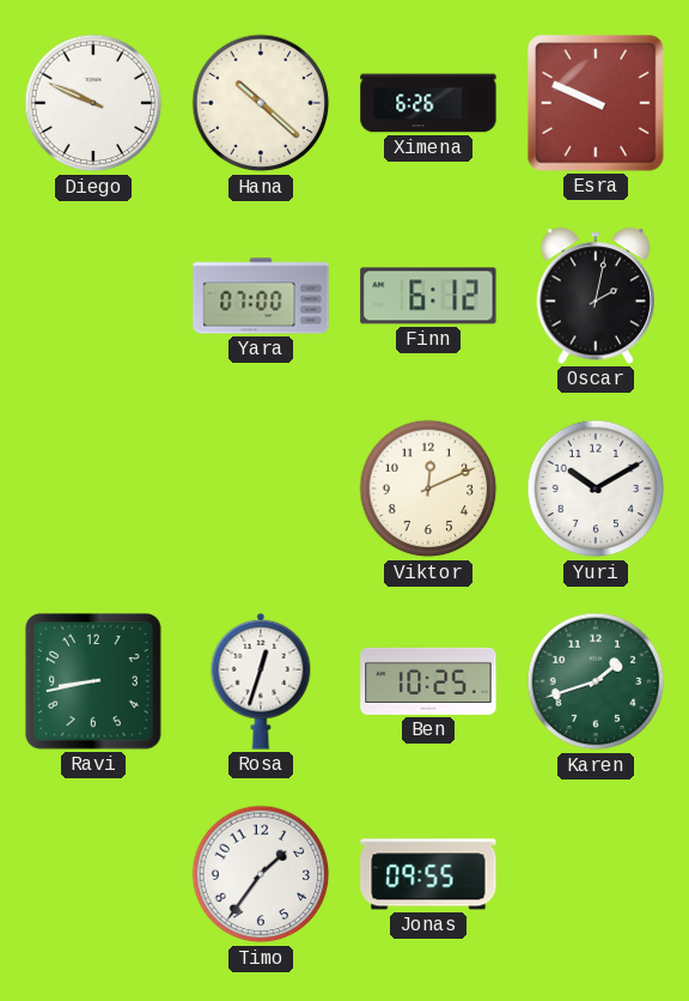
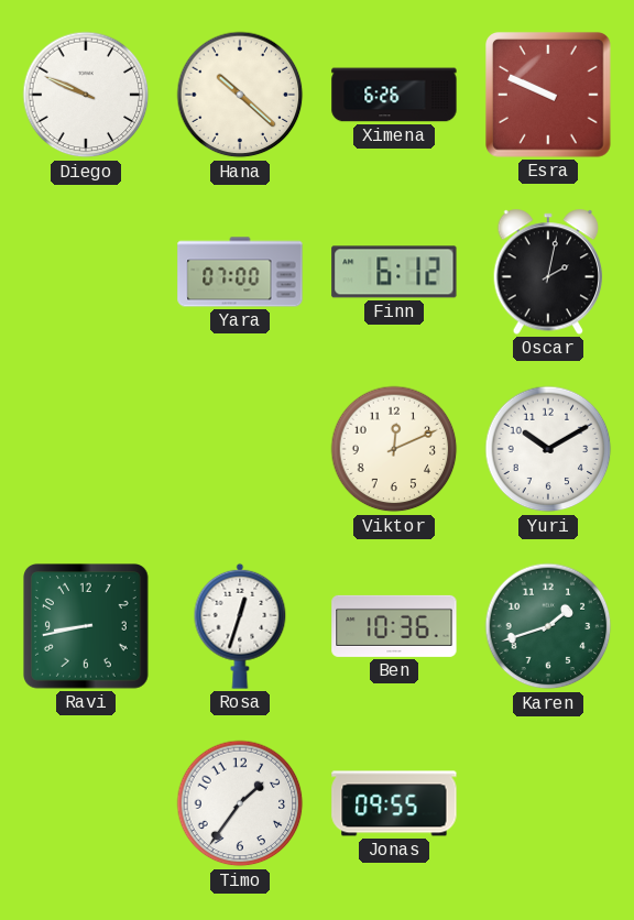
Ben: 10:25 -> 10:36
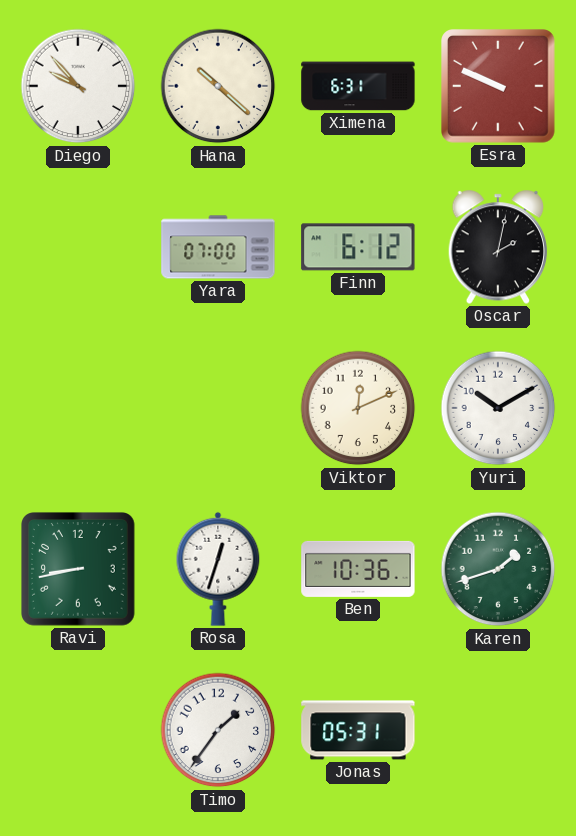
Diego: 9:49 -> 9:53
Ximena: 6:26 -> 6:31
Jonas: 09:55 -> 05:31
